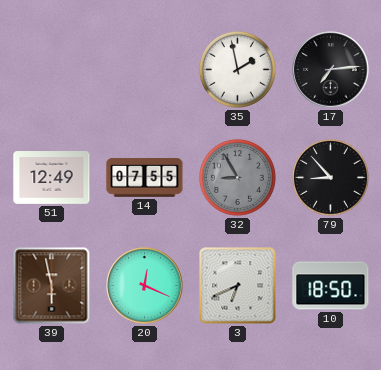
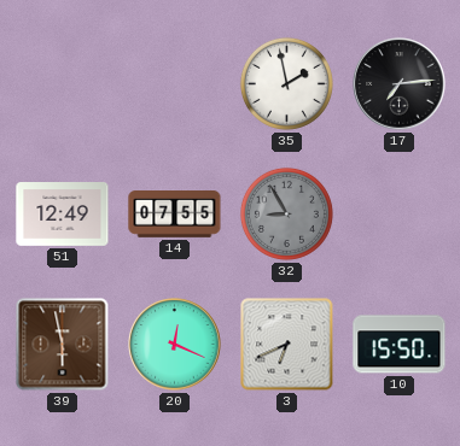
79: 8:53 -> none
10: 18:50 -> 15:50
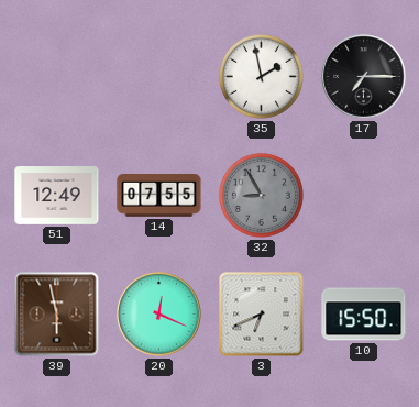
17: 7:14 -> 7:15
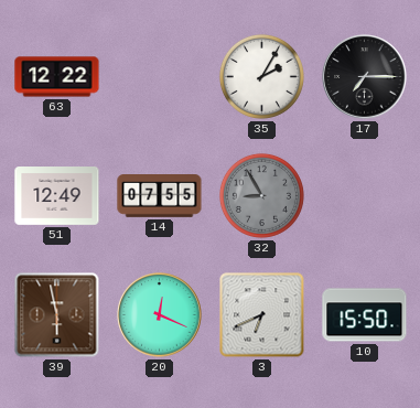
63: none -> 12:22
35: 1:58 -> 2:05
